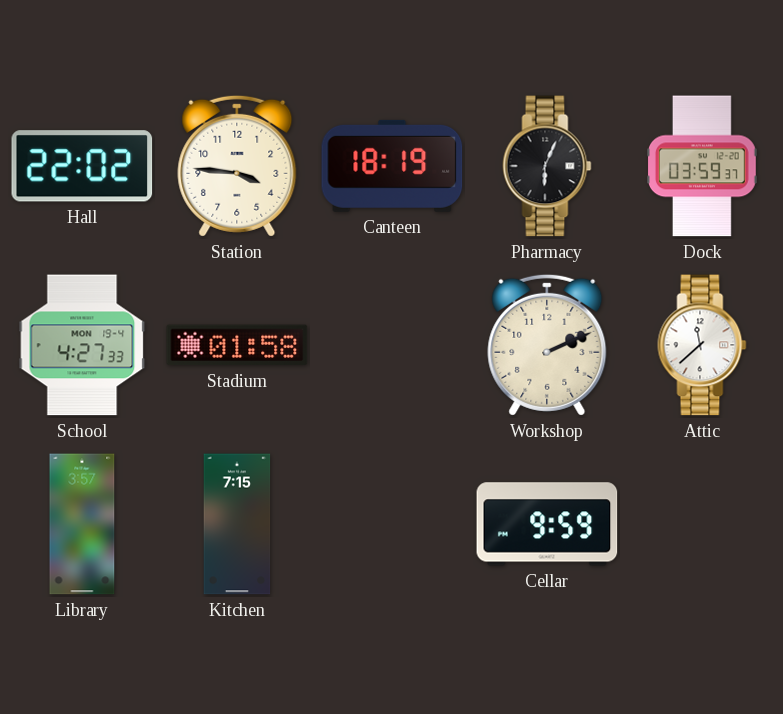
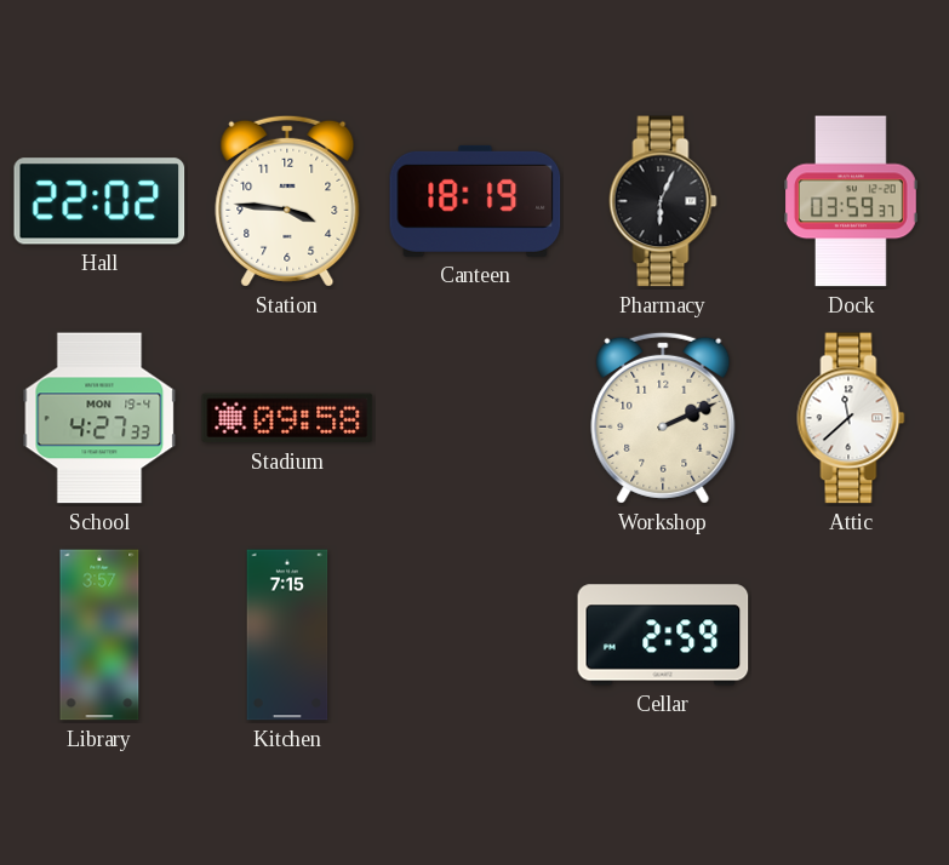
Stadium: 01:58 -> 09:58
Cellar: 9:59 -> 2:59
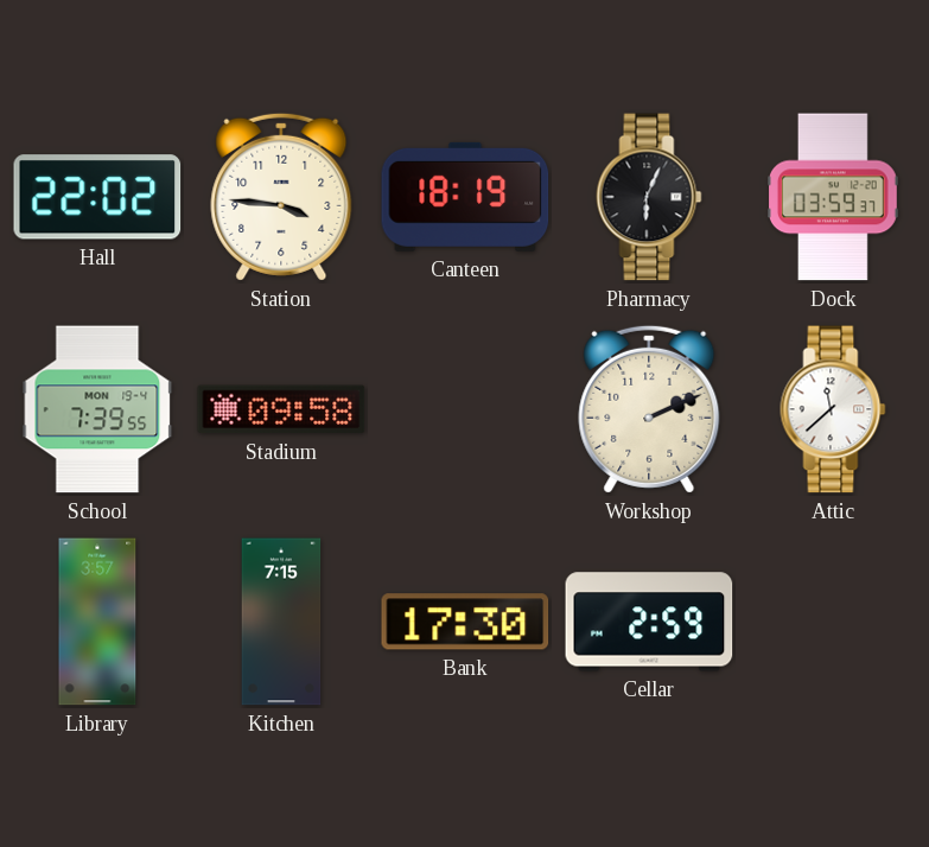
School: 4:27 -> 7:39
Bank: none -> 17:30
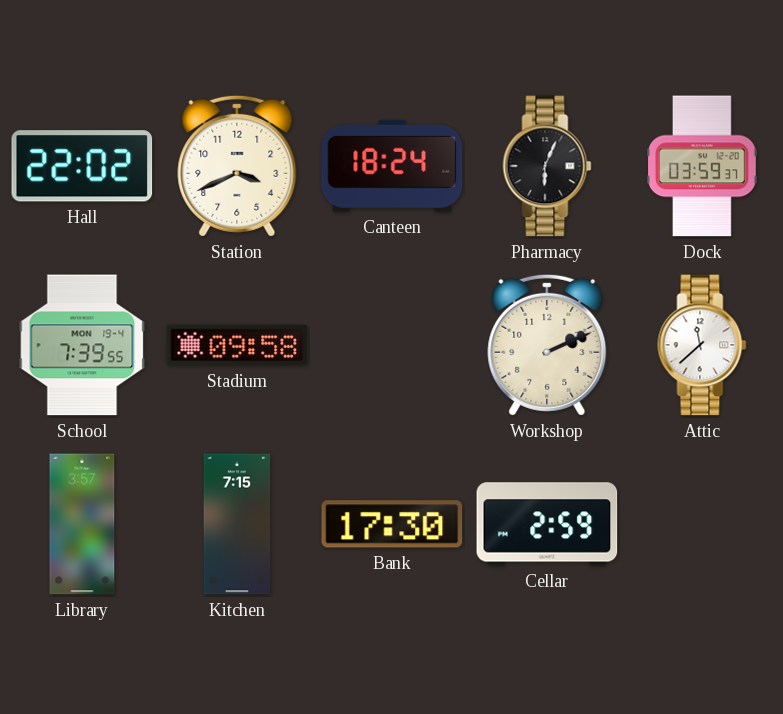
Station: 3:46 -> 3:41
Canteen: 18:19 -> 18:24
